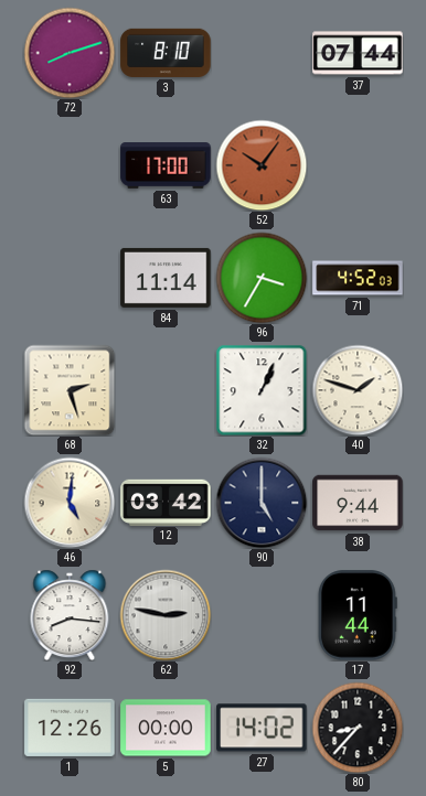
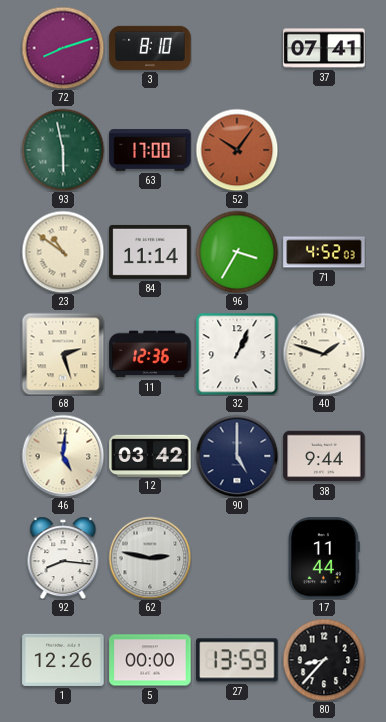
37: 07:44 -> 07:41
93: none -> 5:58
23: none -> 10:51
11: none -> 12:36
27: 14:02 -> 13:59
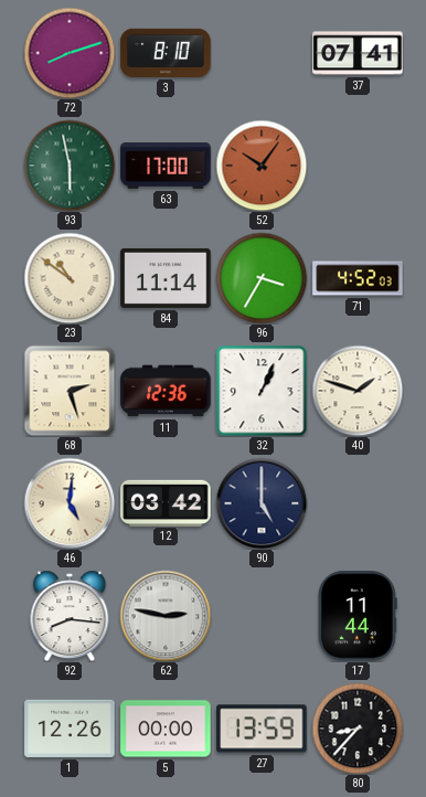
38: 9:44 -> none
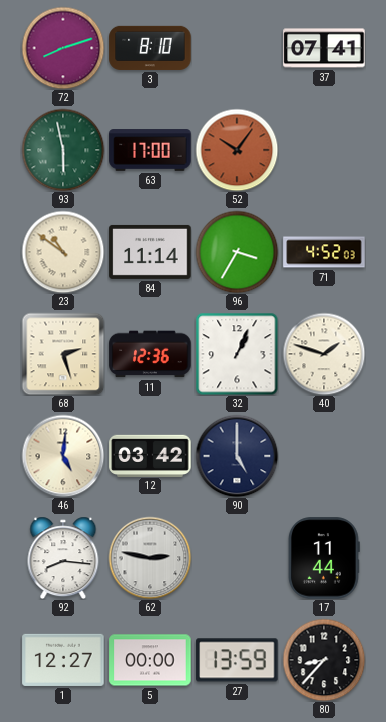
1: 12:26 -> 12:27
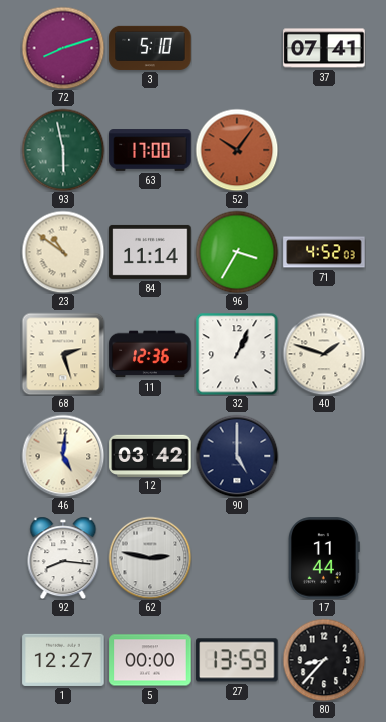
3: 8:10 -> 5:10
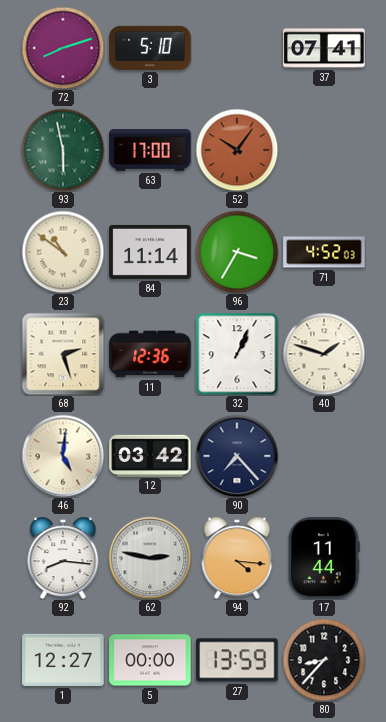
90: 5:00 -> 7:23
94: none -> 4:16
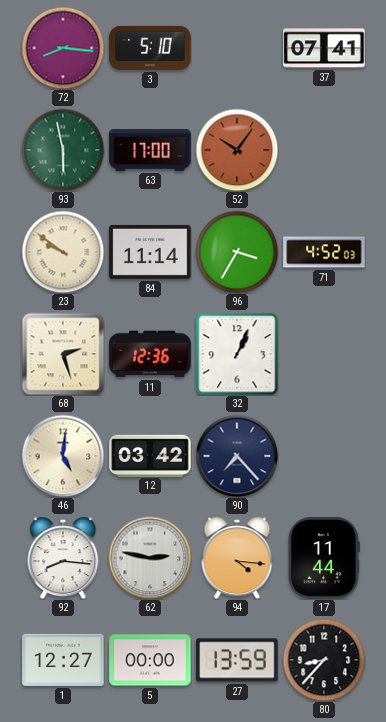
72: 8:12 -> 8:16
23: 10:51 -> 9:51
40: 1:48 -> none
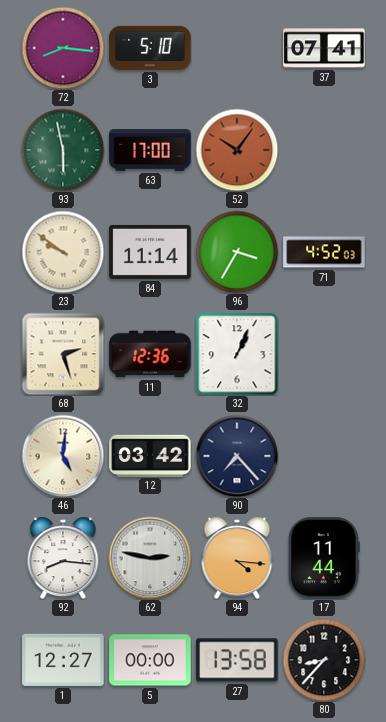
27: 13:59 -> 13:58
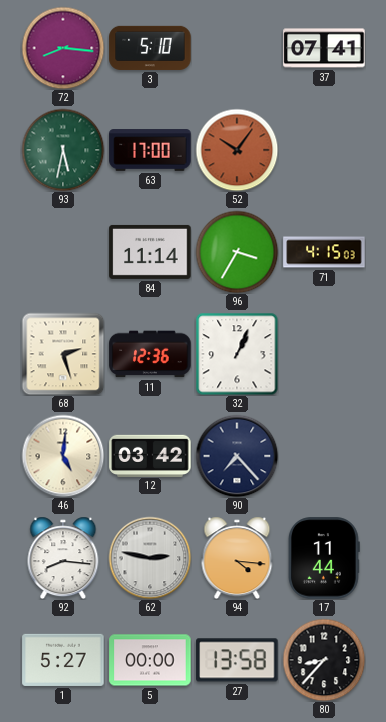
93: 5:58 -> 5:32
23: 9:51 -> none
71: 4:52 -> 4:15
1: 12:27 -> 5:27
